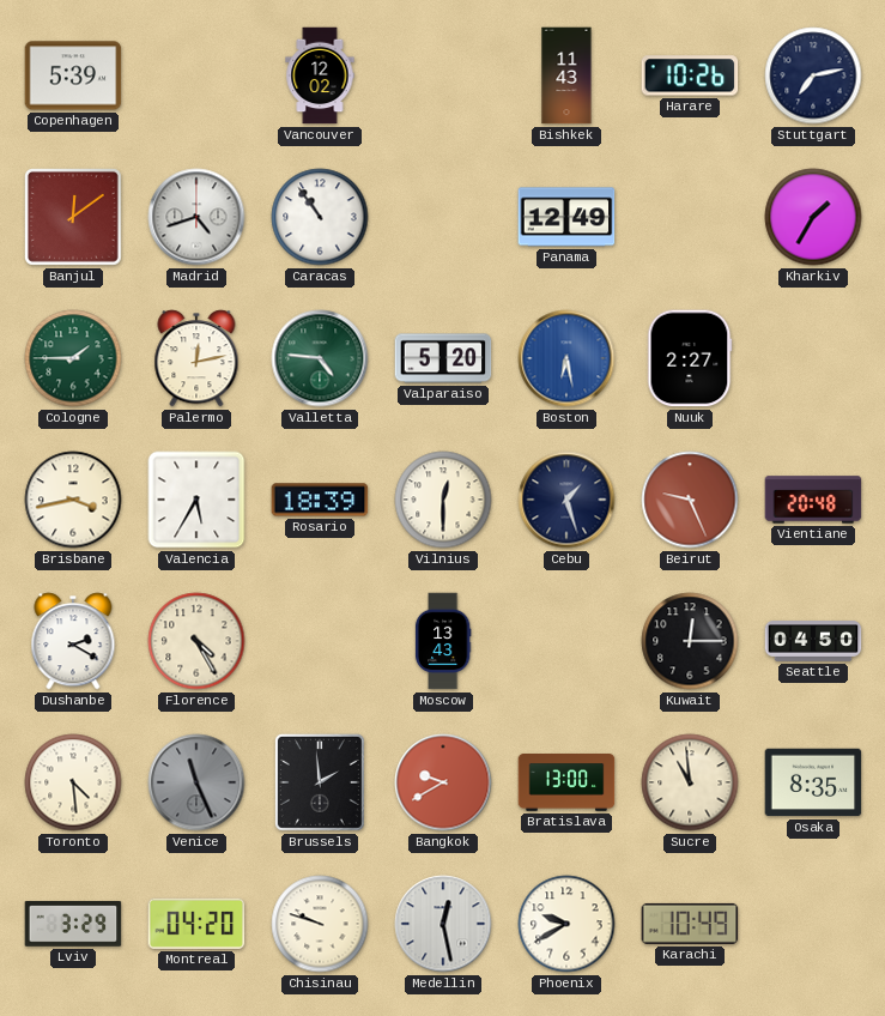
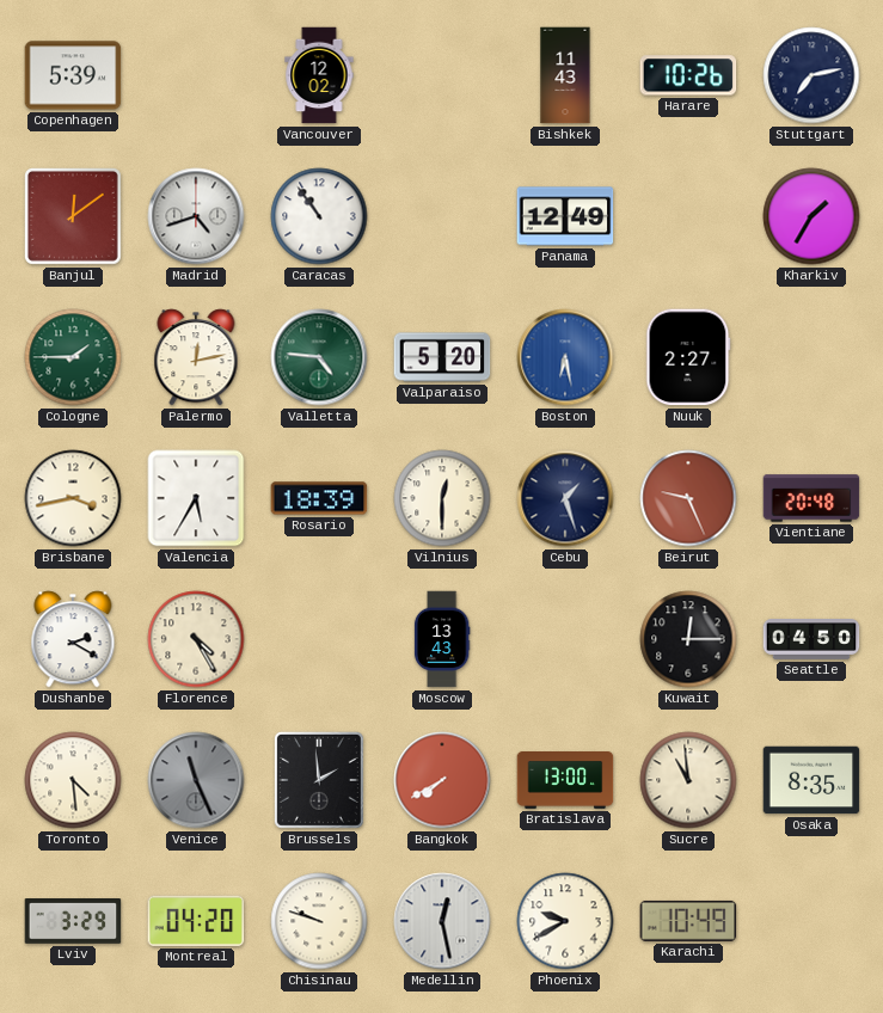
Bangkok: 9:40 -> 7:40
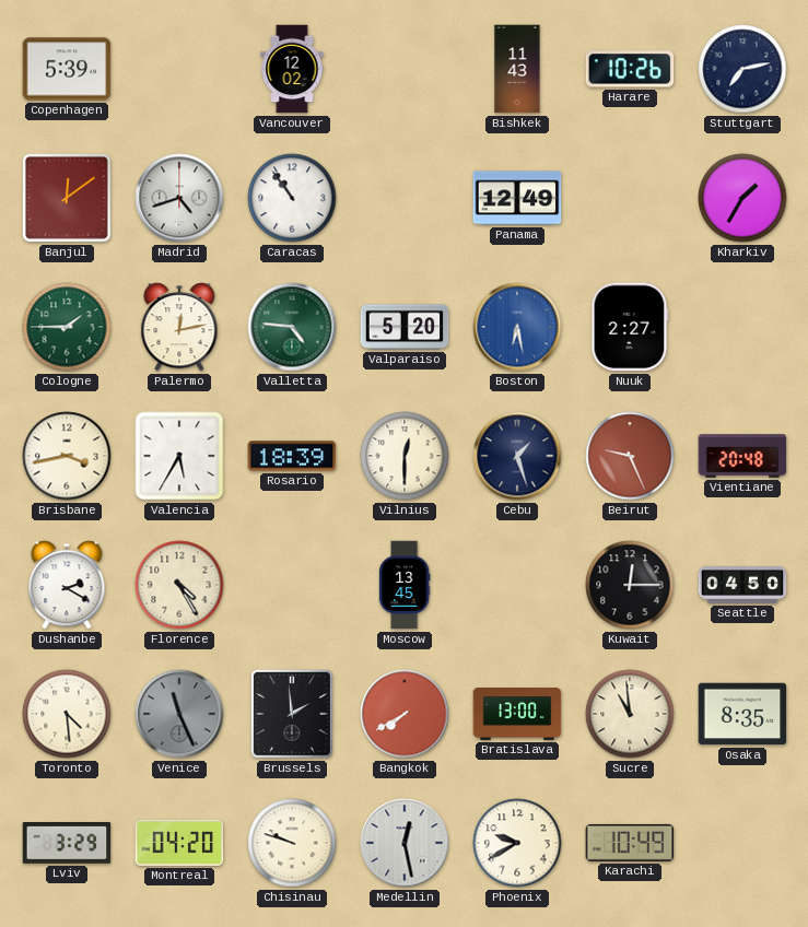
Moscow: 13:43 -> 13:45
